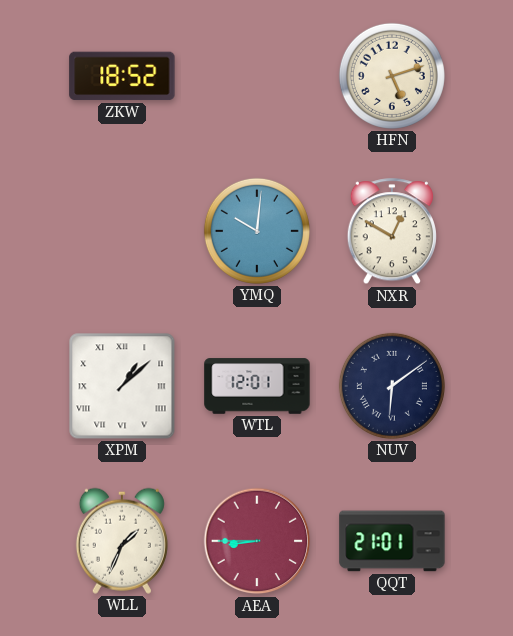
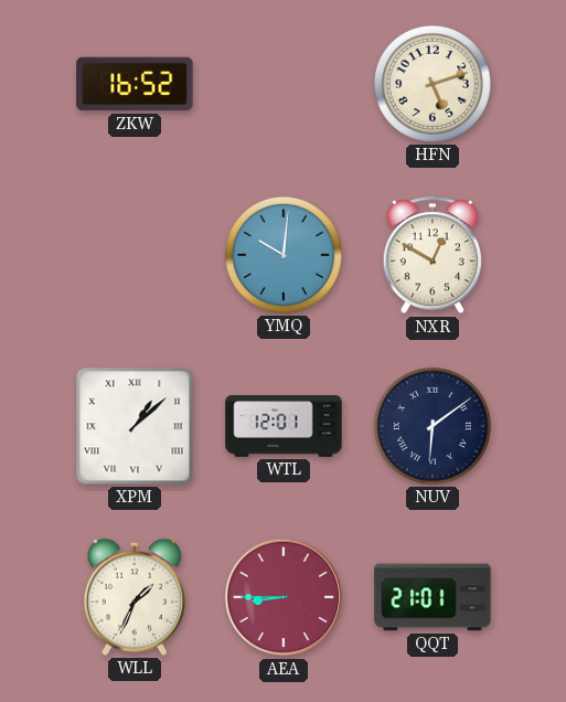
ZKW: 18:52 -> 16:52
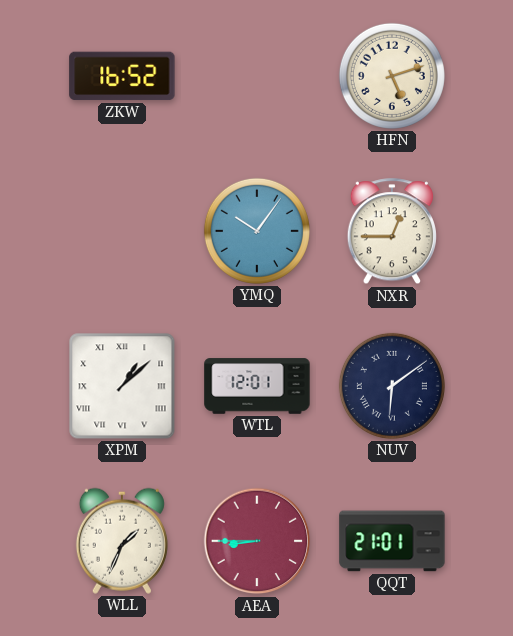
YMQ: 10:01 -> 10:06
NXR: 12:50 -> 12:45
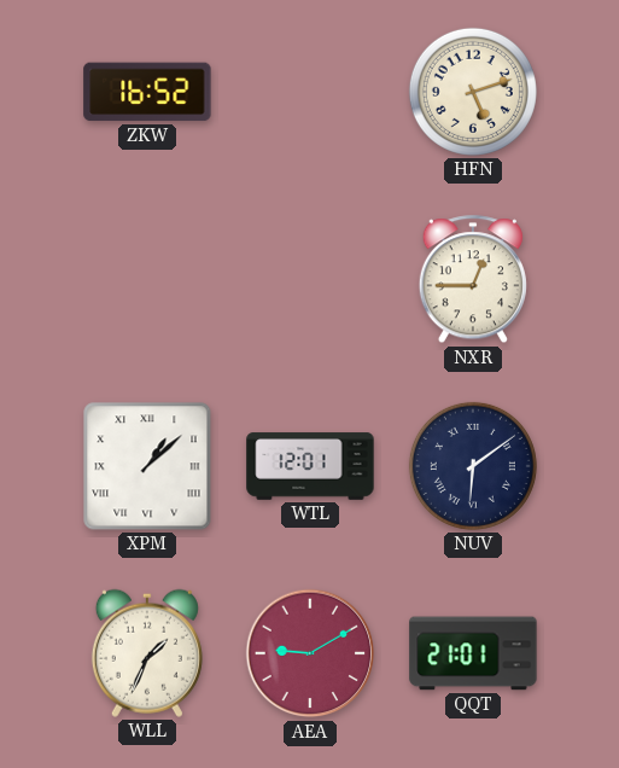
YMQ: 10:06 -> none
AEA: 8:45 -> 9:10
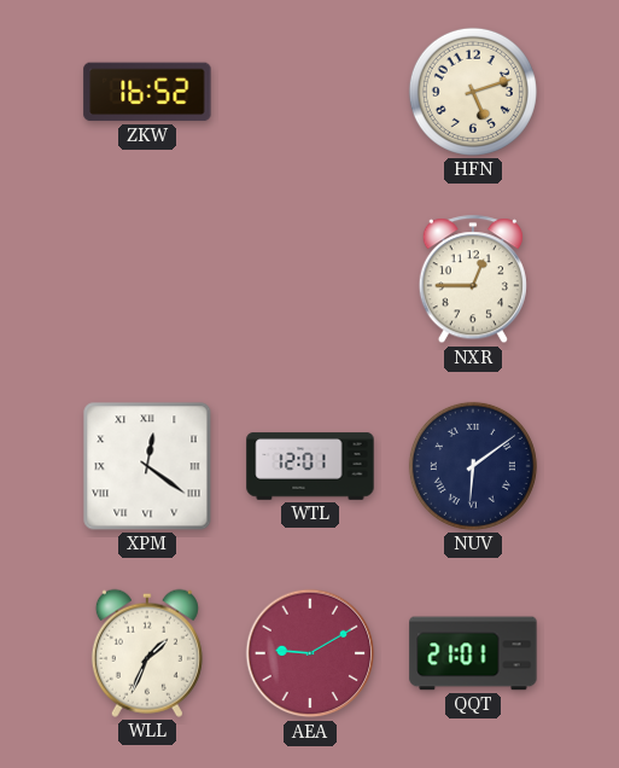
XPM: 1:08 -> 12:21
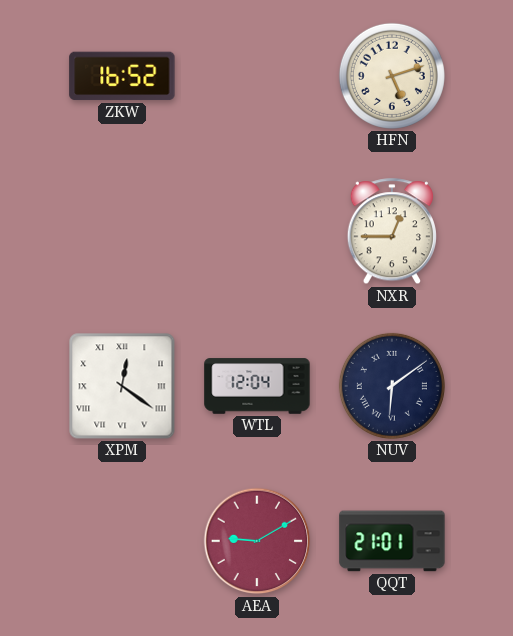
WTL: 12:01 -> 12:04
WLL: 1:34 -> none
